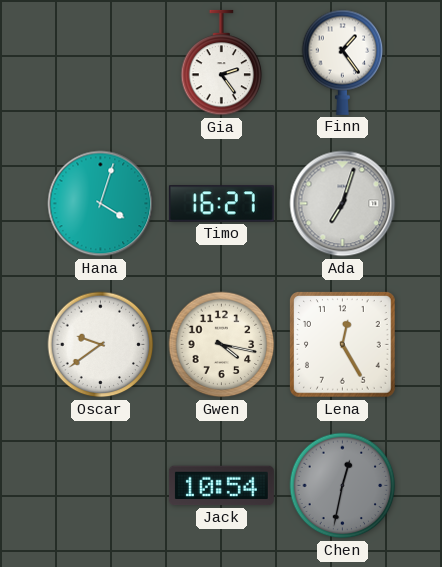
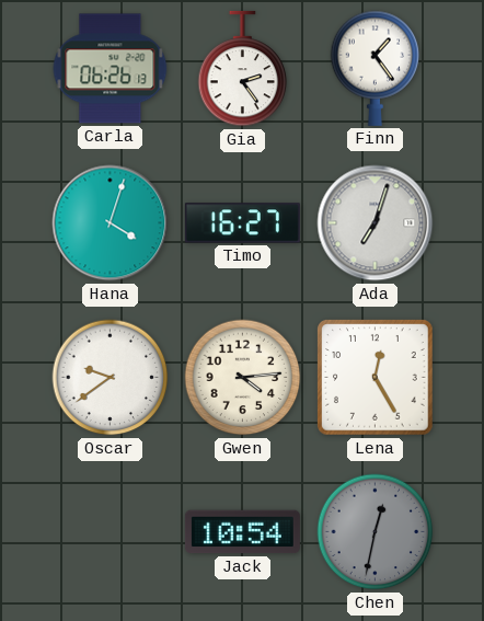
Carla: none -> 06:26
Gwen: 4:17 -> 4:14
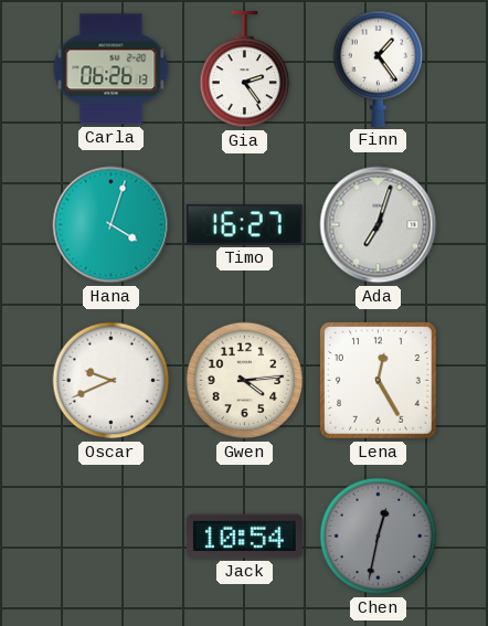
Oscar: 9:39 -> 9:41
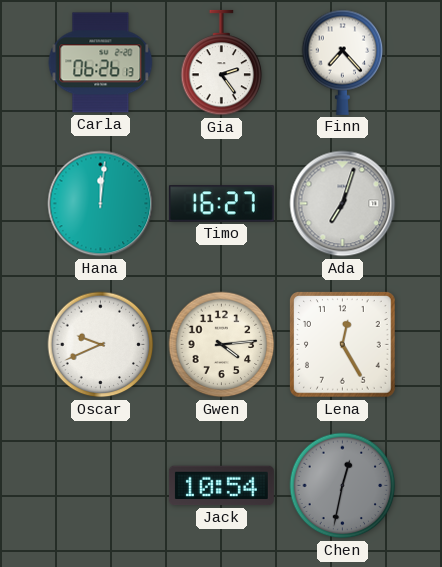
Finn: 1:24 -> 7:23
Hana: 4:03 -> 12:01
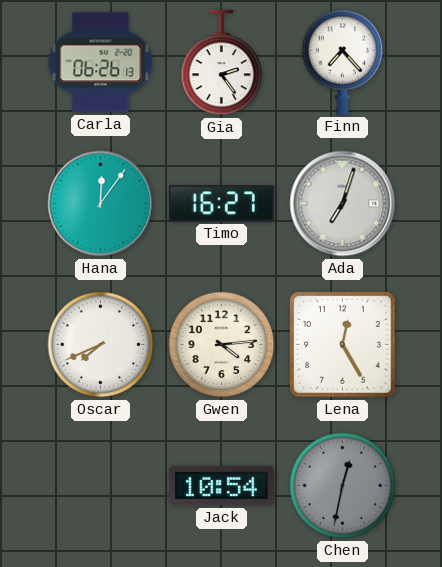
Hana: 12:01 -> 12:06
Oscar: 9:41 -> 7:41
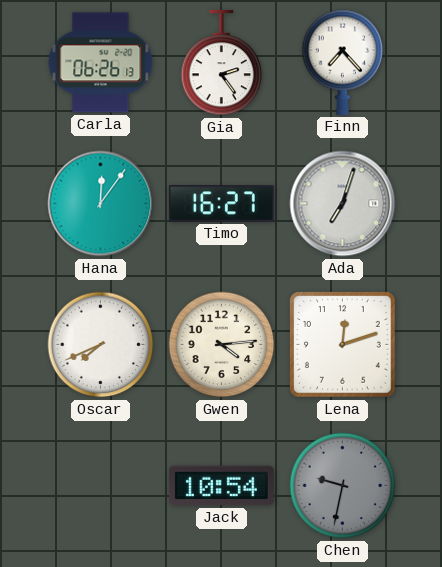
Lena: 12:25 -> 12:12
Chen: 12:32 -> 9:32
